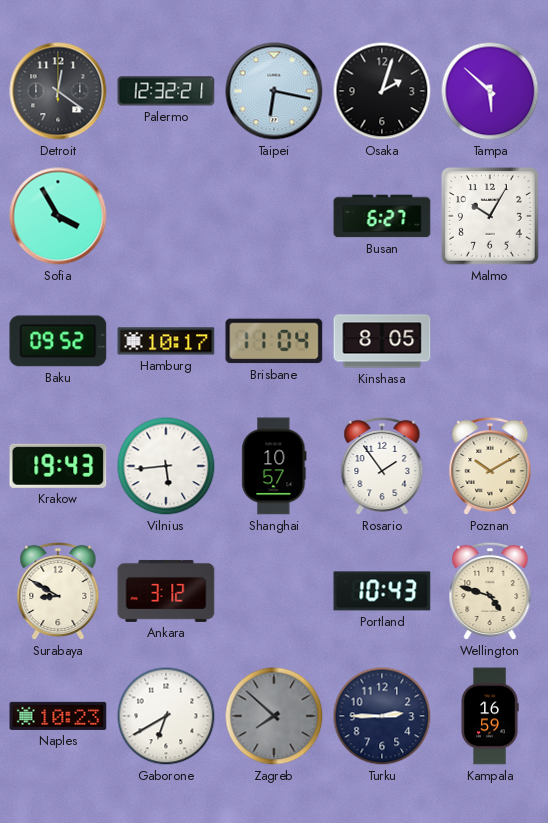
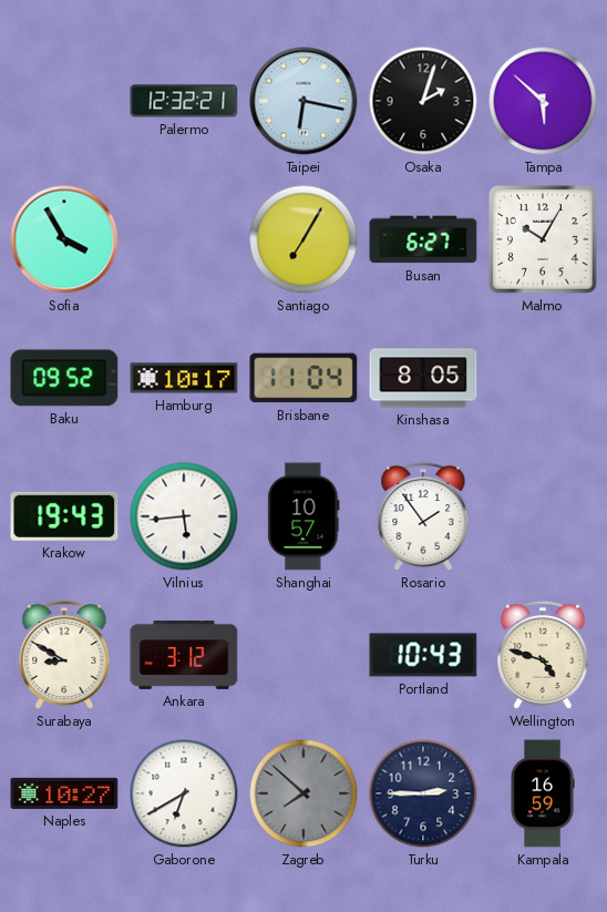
Detroit: 12:21 -> none
Santiago: none -> 7:05
Poznan: 10:10 -> none
Naples: 10:23 -> 10:27
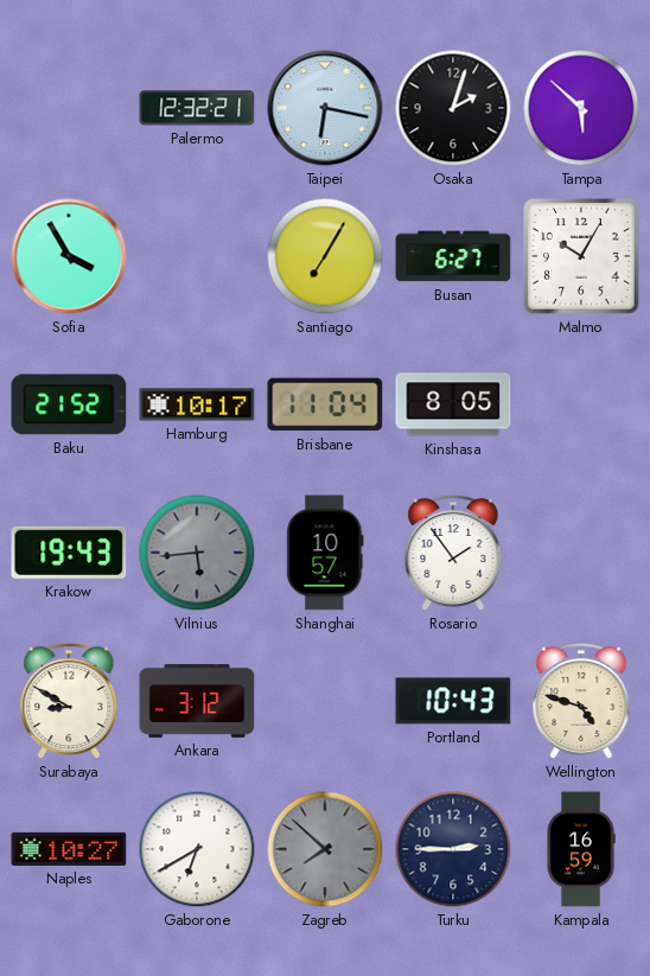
Baku: 09:52 -> 21:52
Vilnius dial: white -> grey
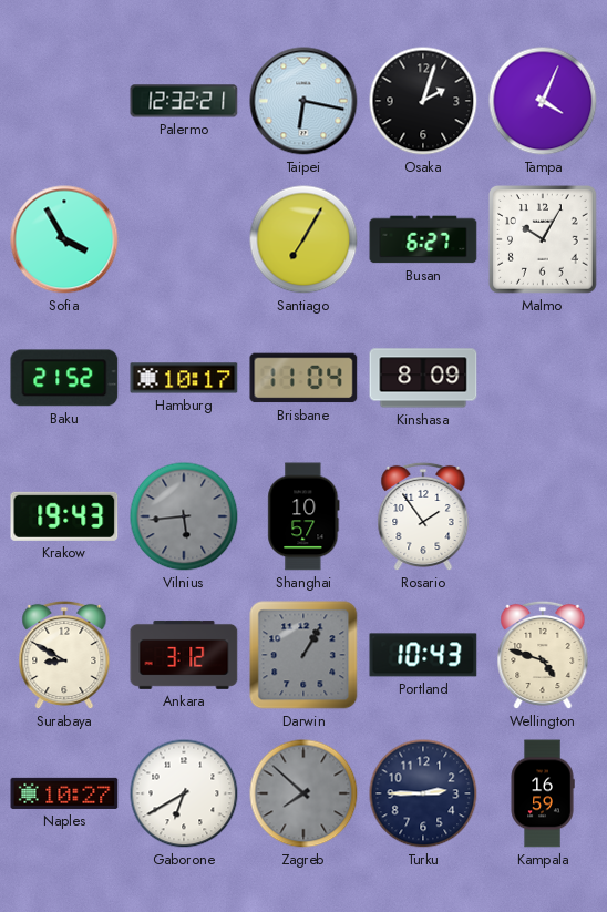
Tampa: 5:52 -> 4:04
Kinshasa: 8:05 -> 8:09
Darwin: none -> 1:05
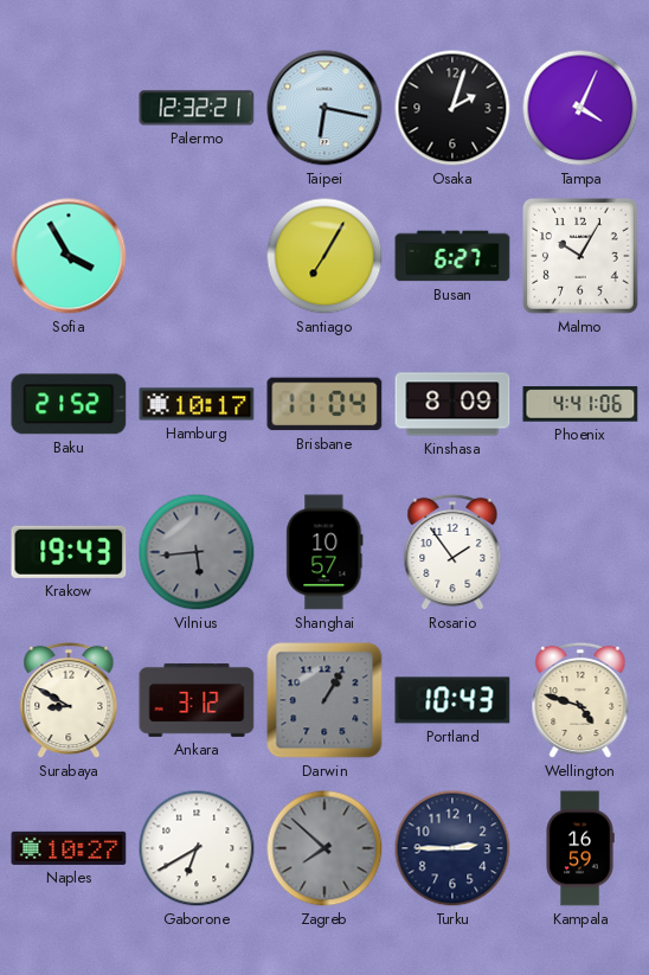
Phoenix: none -> 4:41
